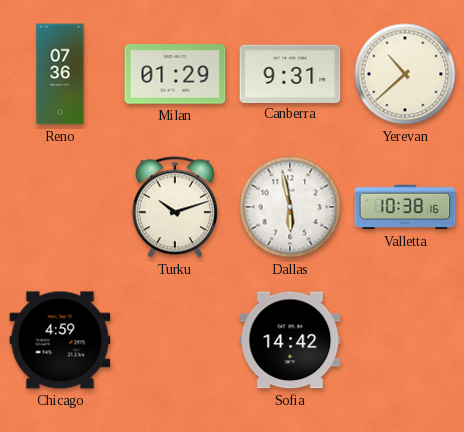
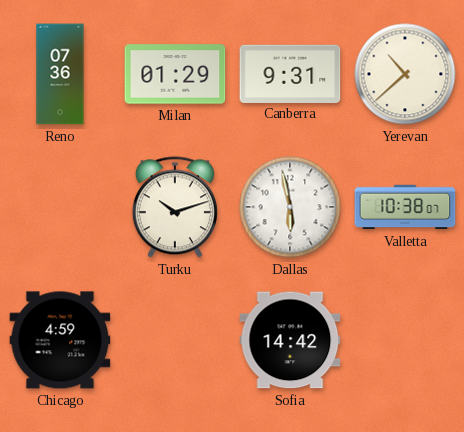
Valletta: 10:38:16 -> 10:38:07
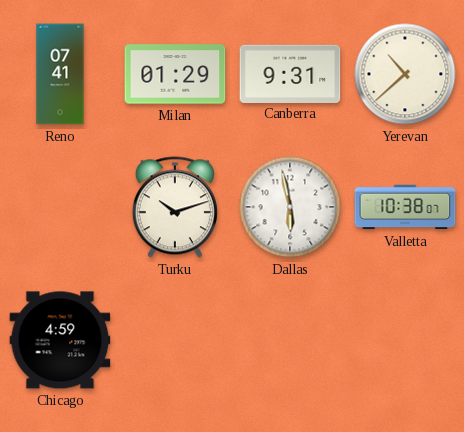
Reno: 07:36 -> 07:41
Sofia: 14:42 -> none
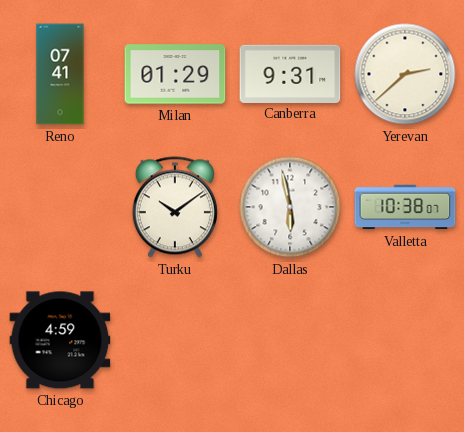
Yerevan: 10:38 -> 2:38
Turku: 10:12 -> 10:09
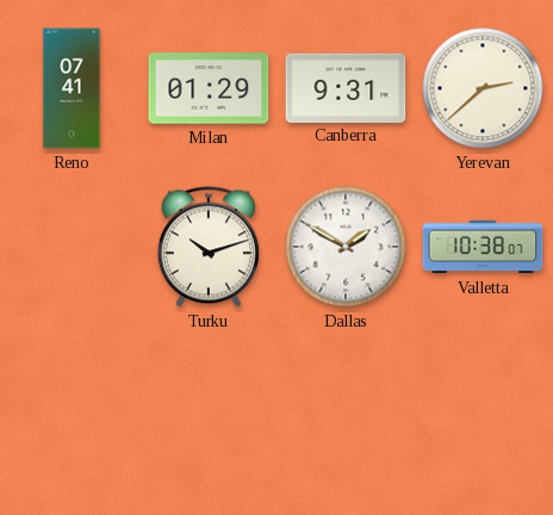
Turku: 10:09 -> 10:12
Dallas: 5:58 -> 1:50
Chicago: 4:59 -> none
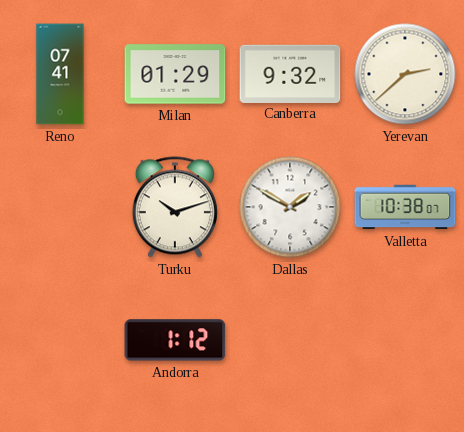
Canberra: 9:31 -> 9:32
Andorra: none -> 1:12
